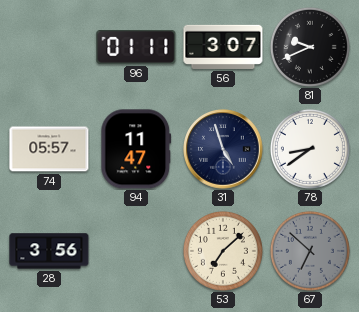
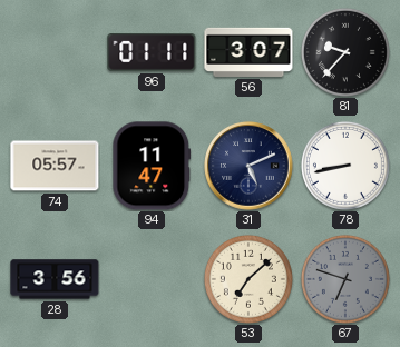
81: 9:41 -> 9:37
31: 4:57 -> 5:11
78: 8:39 -> 8:43
67: 6:52 -> 6:48
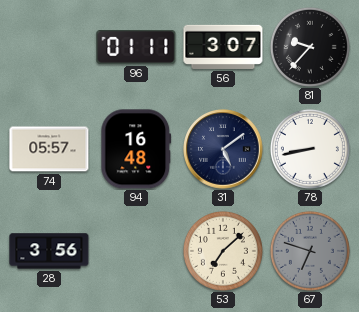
94: 11:47 -> 16:48
31: 5:11 -> 5:09
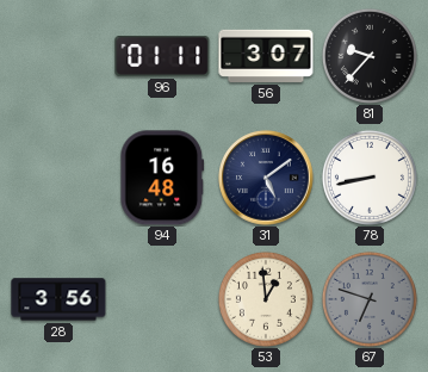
74: 05:57 -> none
53: 7:08 -> 12:59
